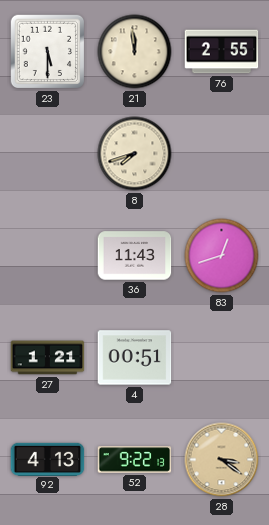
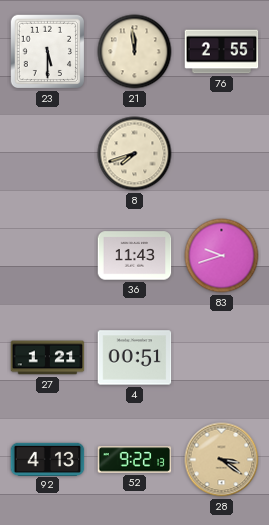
83: 12:42 -> 9:42
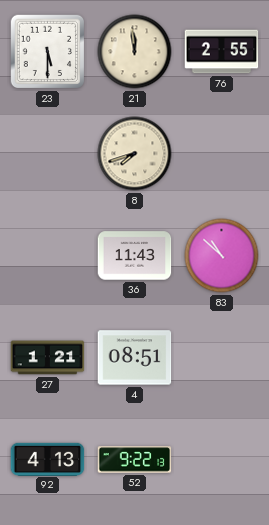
83: 9:42 -> 10:52
4: 00:51 -> 08:51
28: 3:21 -> none
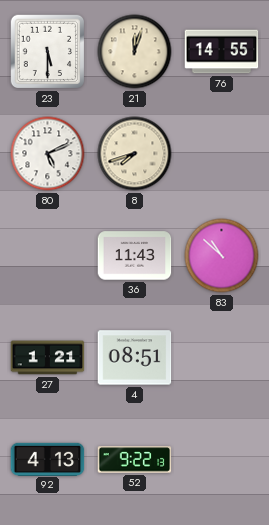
21: 11:59 -> 12:03
76: 2:55 -> 14:55
80: none -> 5:11
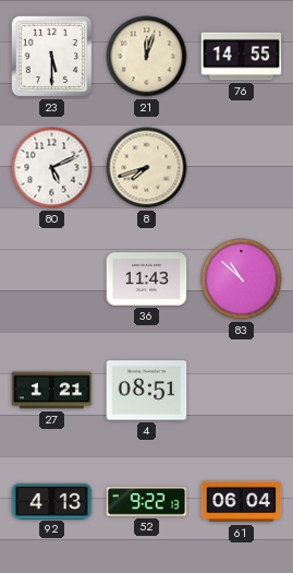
61: none -> 06:04
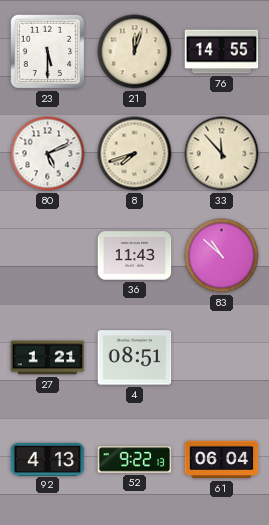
33: none -> 11:53
